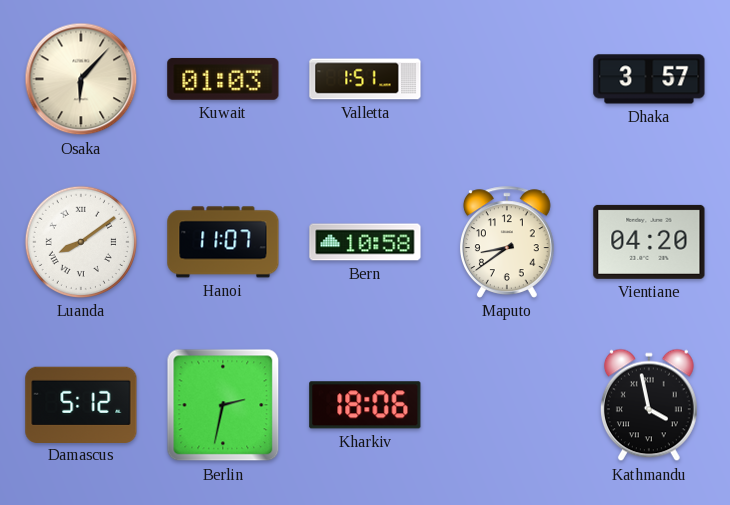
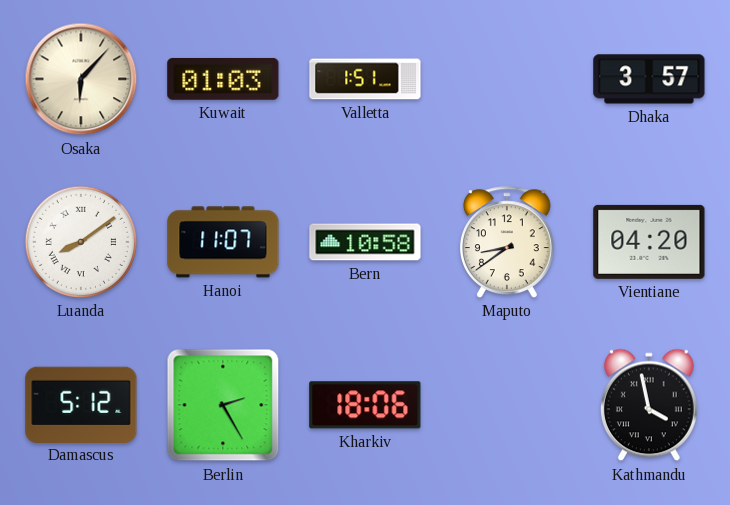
Berlin: 2:32 -> 2:25
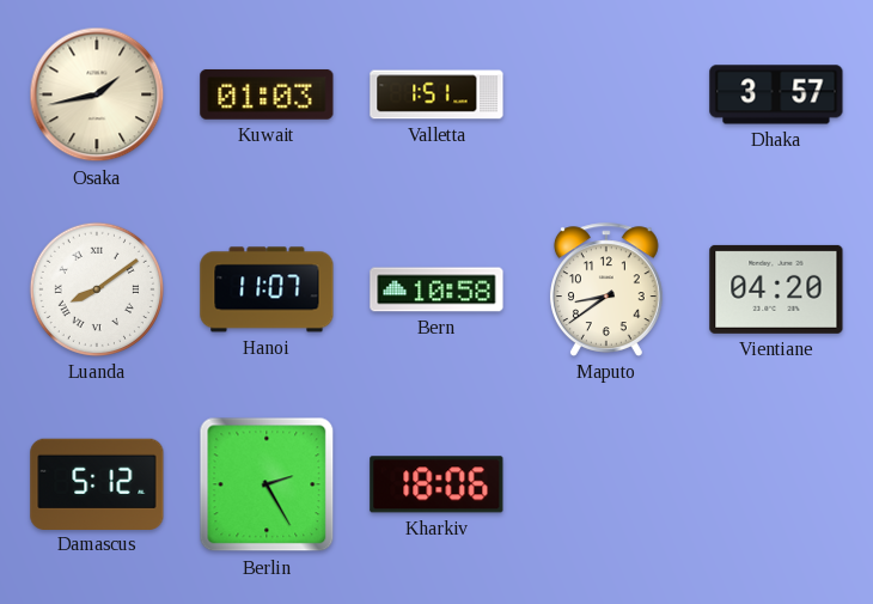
Osaka: 6:07 -> 1:43
Kathmandu: 3:58 -> none
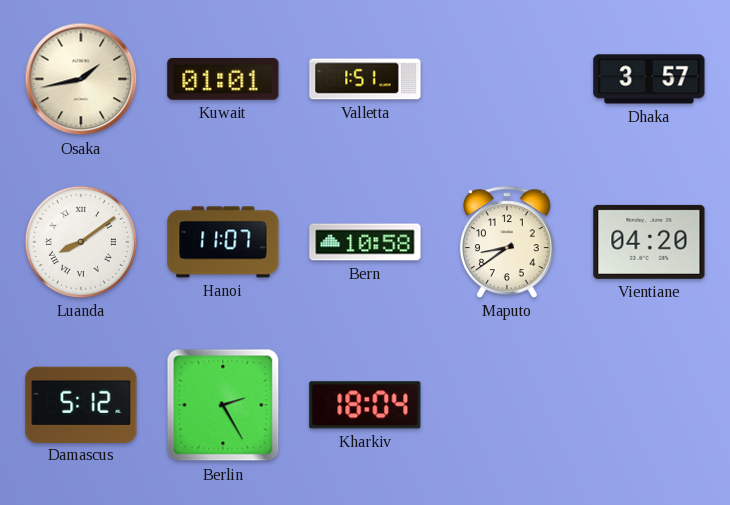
Kuwait: 01:03 -> 01:01
Kharkiv: 18:06 -> 18:04
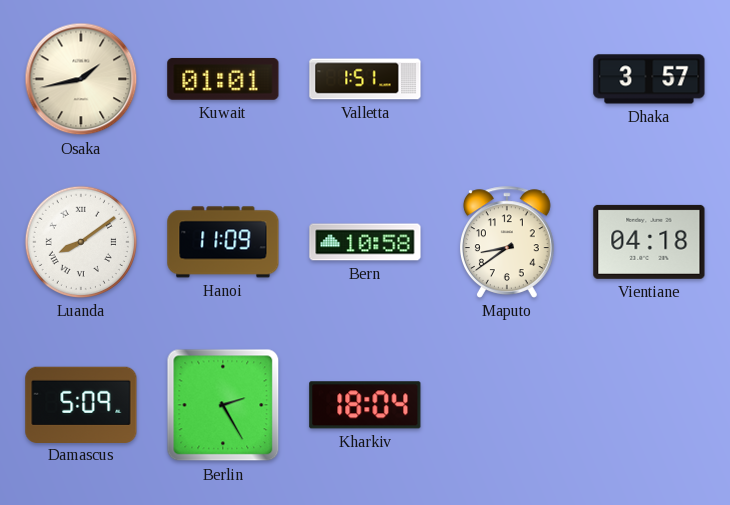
Hanoi: 11:07 -> 11:09
Vientiane: 04:20 -> 04:18
Damascus: 5:12 -> 5:09
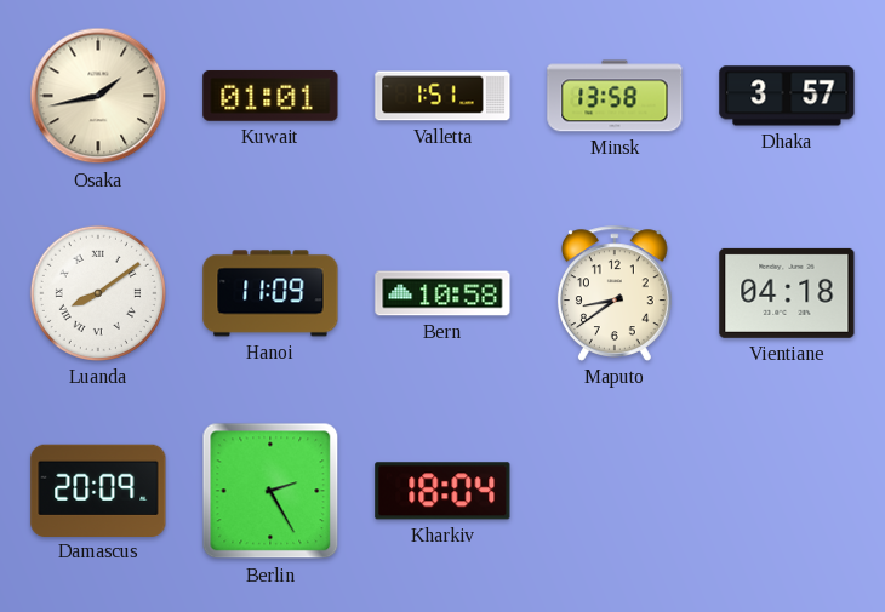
Minsk: none -> 13:58
Damascus: 5:09 -> 20:09
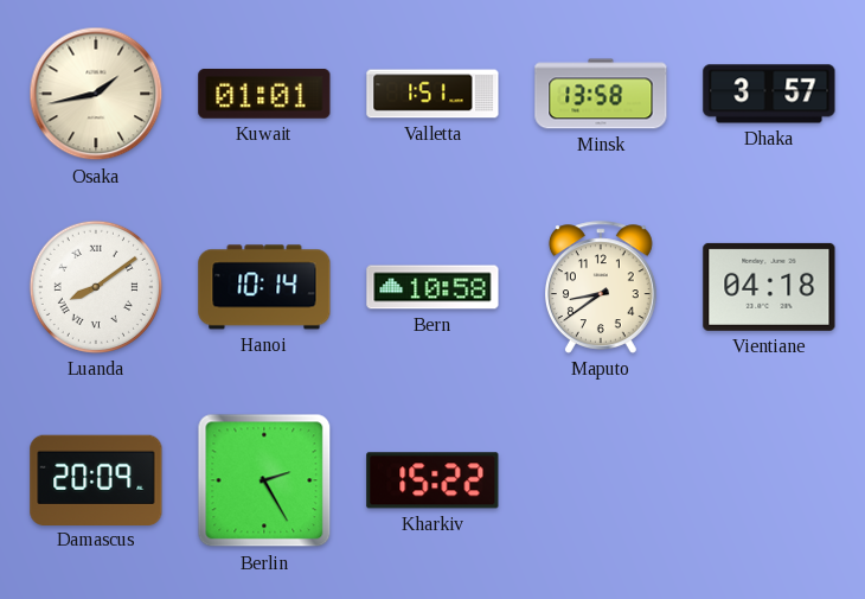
Hanoi: 11:09 -> 10:14
Kharkiv: 18:04 -> 15:22
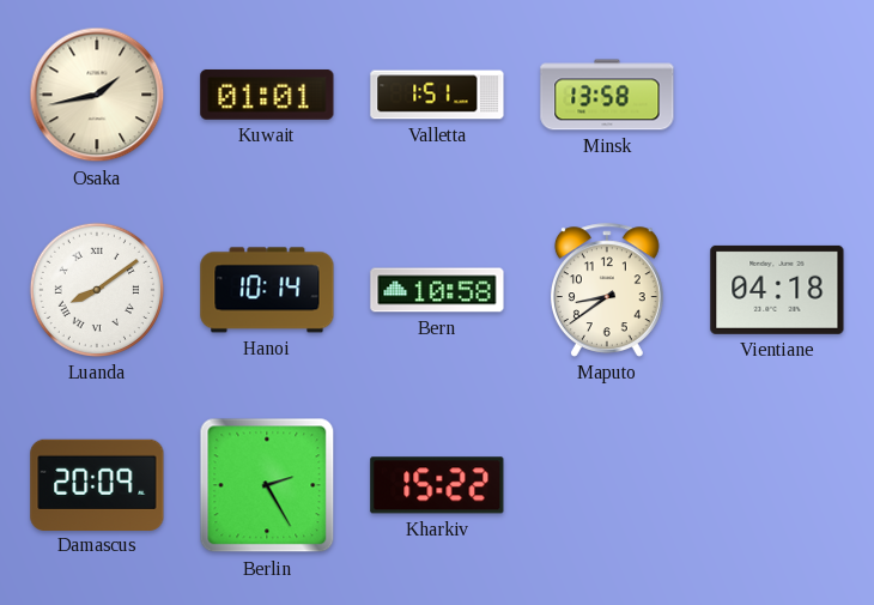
Dhaka: 3:57 -> none
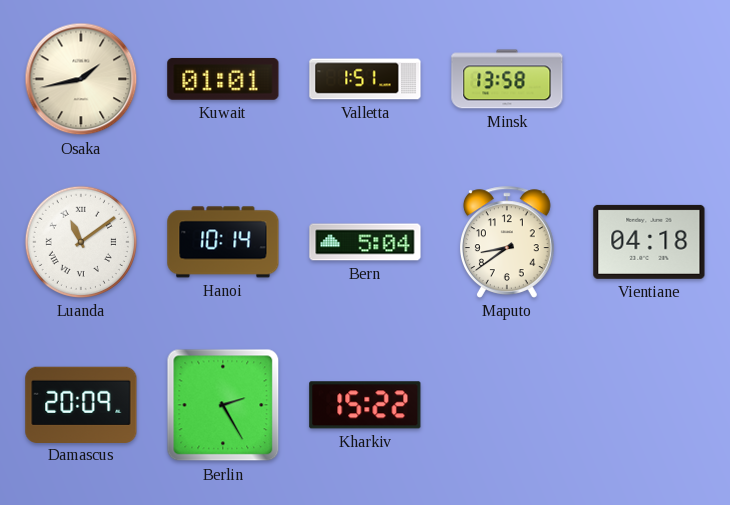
Luanda: 8:09 -> 11:09
Bern: 10:58 -> 5:04
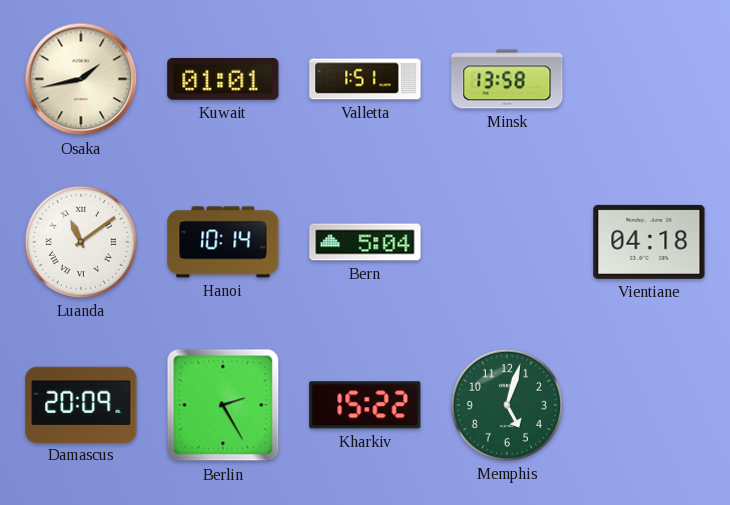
Maputo: 8:39 -> none
Memphis: none -> 5:03
